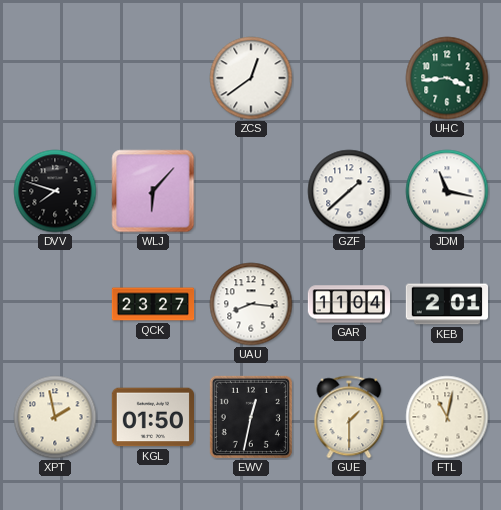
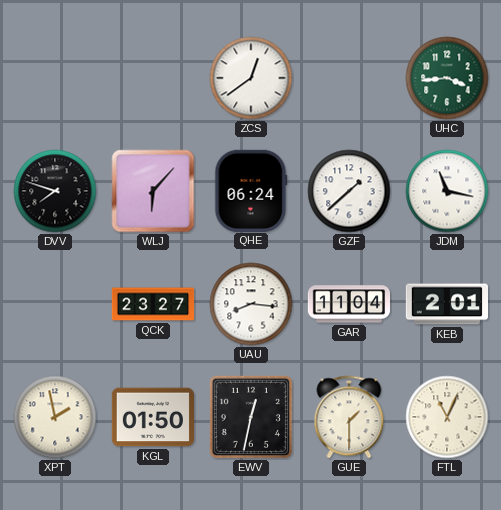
QHE: none -> 06:24
FTL: 11:02 -> 11:04
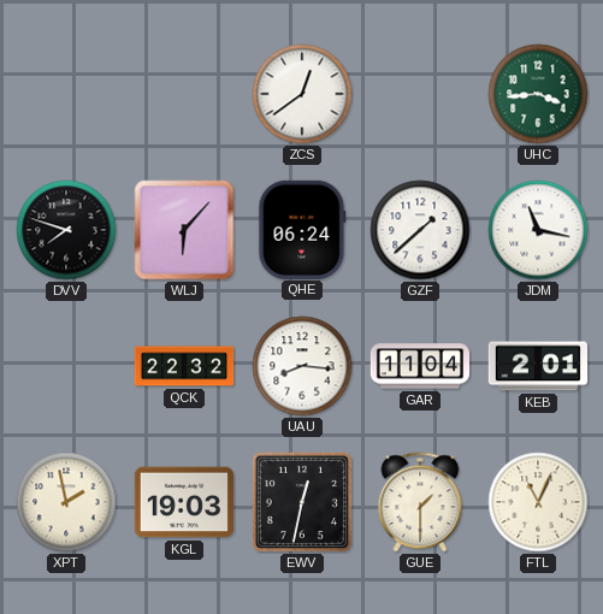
QCK: 23:27 -> 22:32
KGL: 01:50 -> 19:03
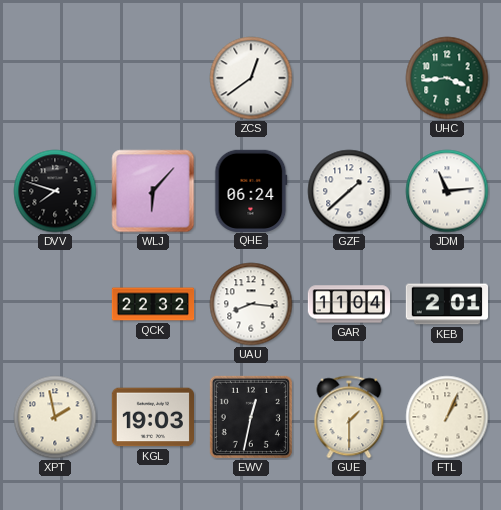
JDM: 11:17 -> 11:14
FTL: 11:04 -> 1:04
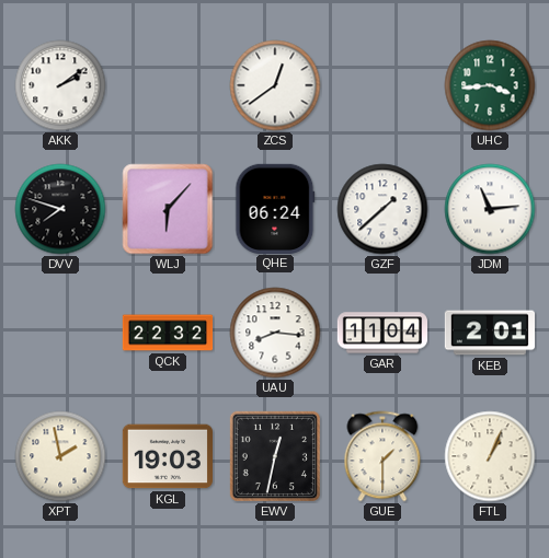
AKK: none -> 2:09
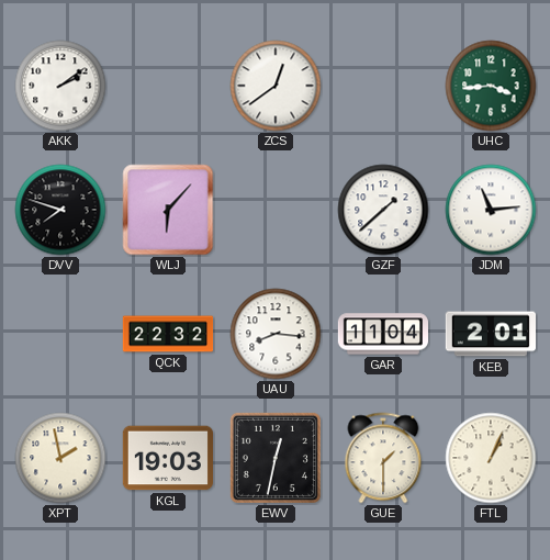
QHE: 06:24 -> none
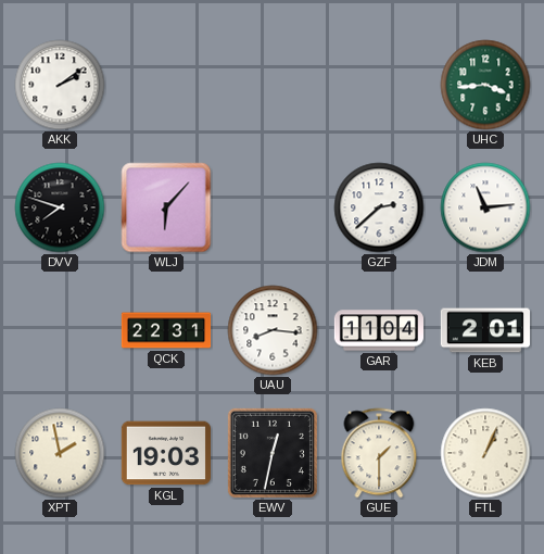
ZCS: 12:39 -> none
GZF: 1:38 -> 2:38
QCK: 22:32 -> 22:31
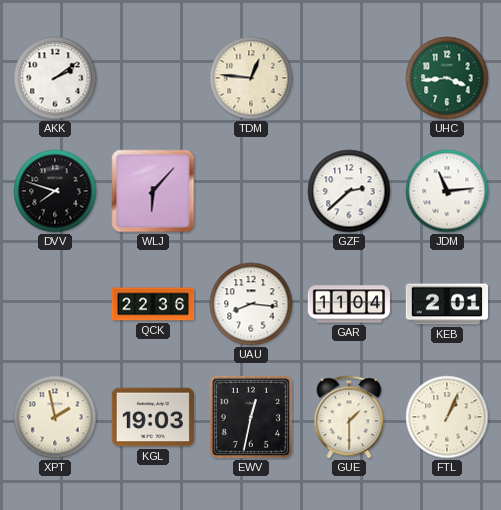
TDM: none -> 12:46
QCK: 22:31 -> 22:36
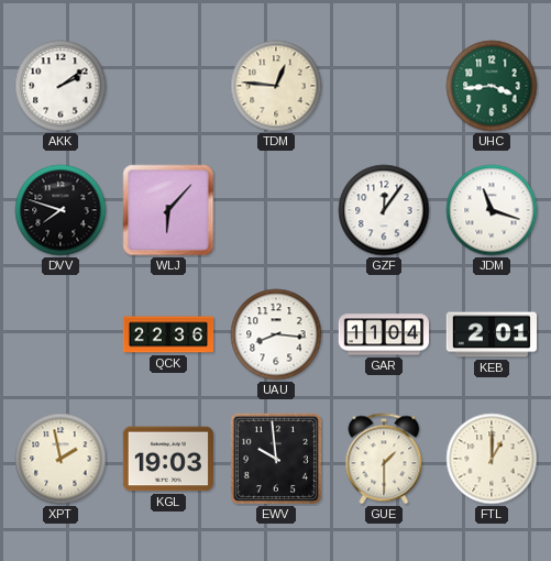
GZF: 2:38 -> 12:06
JDM: 11:14 -> 11:18
EWV: 12:32 -> 9:59
FTL: 1:04 -> 1:00
